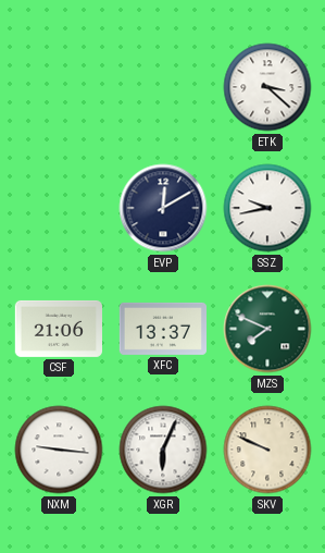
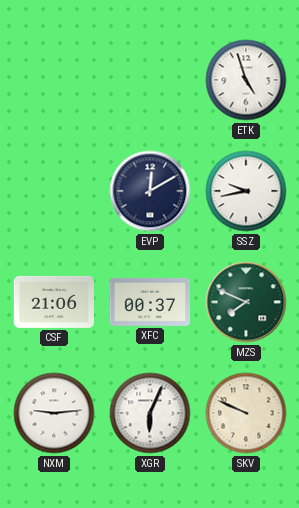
ETK: 3:22 -> 4:57
XFC: 13:37 -> 00:37
NXM: 9:16 -> 9:14
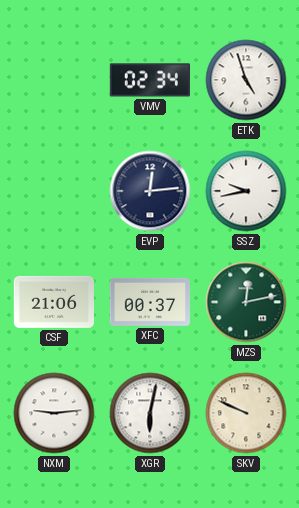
VMV: none -> 02:34
EVP: 12:10 -> 12:14
MZS: 7:49 -> 12:13
XGR: 6:04 -> 6:02
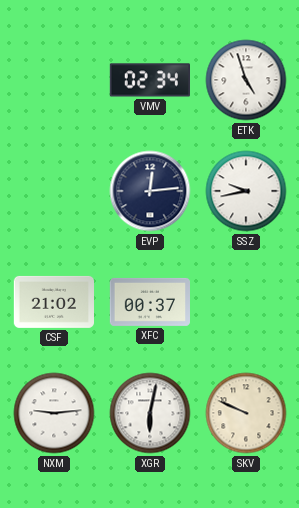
CSF: 21:06 -> 21:02
MZS: 12:13 -> none
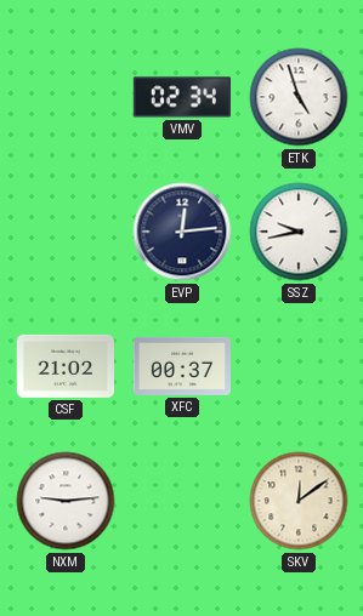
XGR: 6:02 -> none
SKV: 9:49 -> 12:09
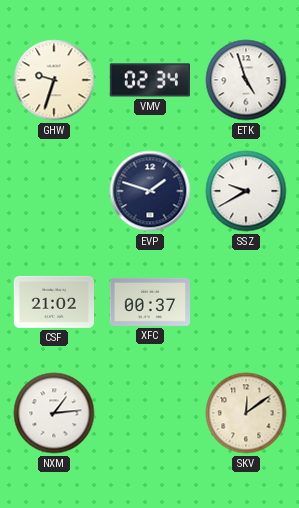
GHW: none -> 9:33
EVP: 12:14 -> 1:48
SSZ: 9:43 -> 9:40
NXM: 9:14 -> 1:14
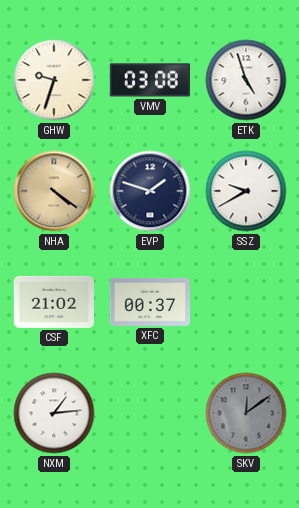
VMV: 02:34 -> 03:08
NHA: none -> 4:21
SKV dial: cream -> grey
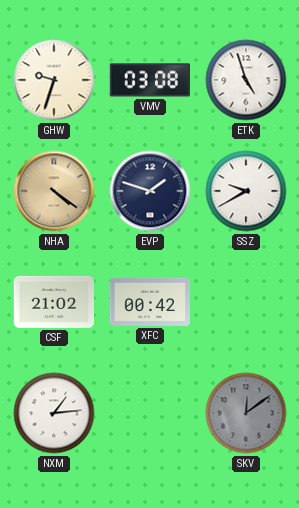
XFC: 00:37 -> 00:42
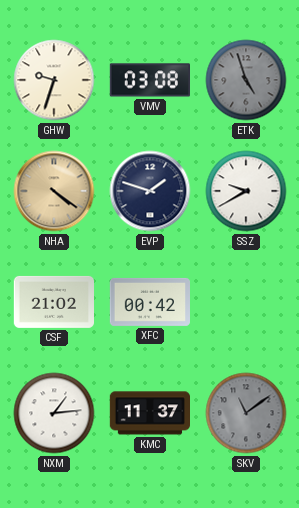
ETK dial: white -> grey
KMC: none -> 11:37
SKV: 12:09 -> 11:09
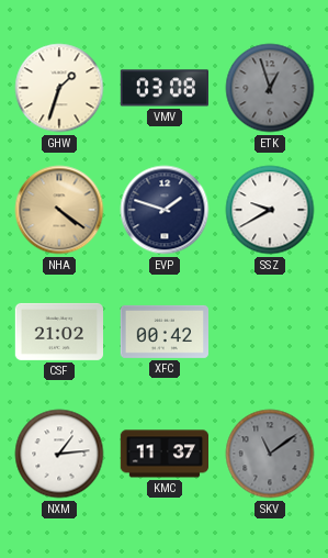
GHW: 9:33 -> 1:33
ETK: 4:57 -> 12:57
